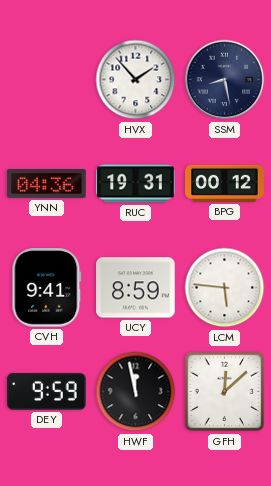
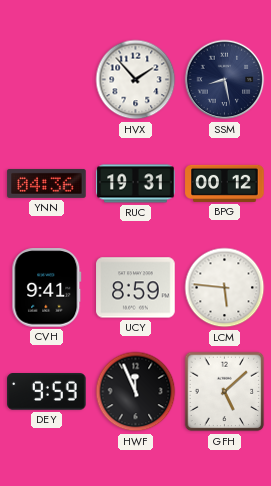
HWF: 11:58 -> 11:56
GFH: 12:08 -> 5:08
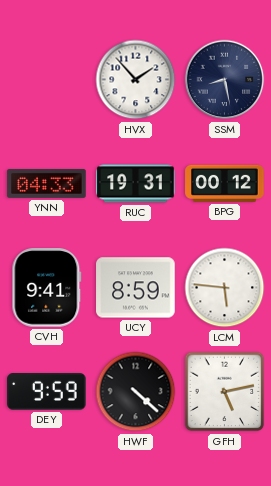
YNN: 04:36 -> 04:33
HWF: 11:56 -> 4:22
GFH: 5:08 -> 5:13
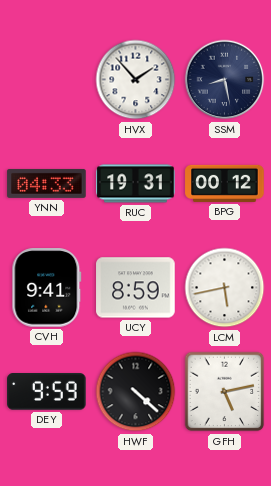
LCM: 5:46 -> 5:43
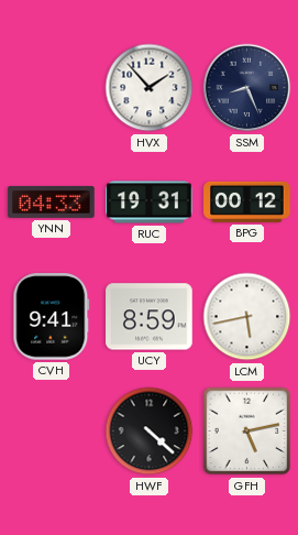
SSM: 8:28 -> 8:26
DEY: 9:59 -> none
